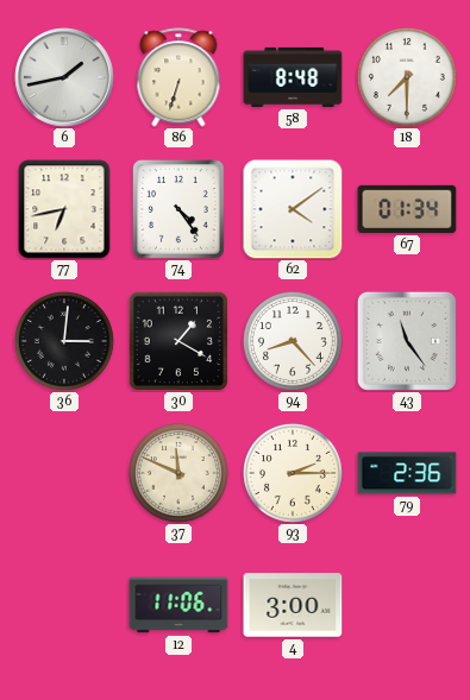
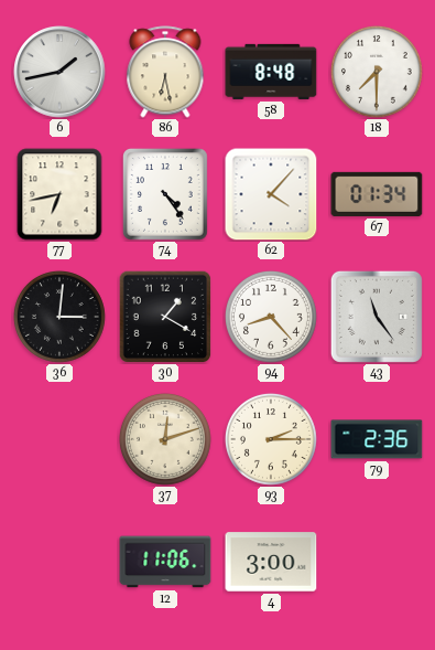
86: 6:33 -> 6:28
62: 4:09 -> 4:07
37: 11:49 -> 12:12
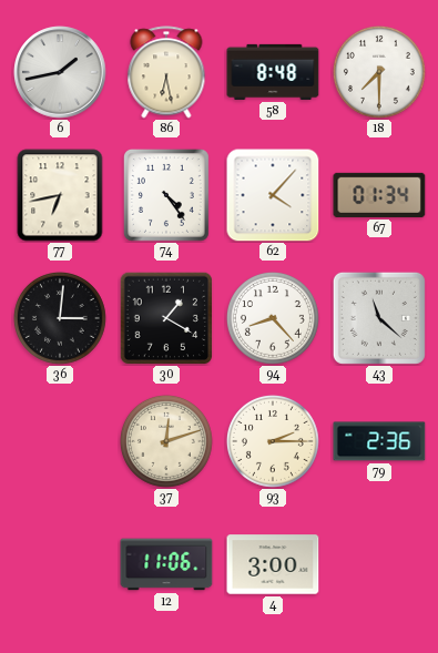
43: 11:24 -> 11:22
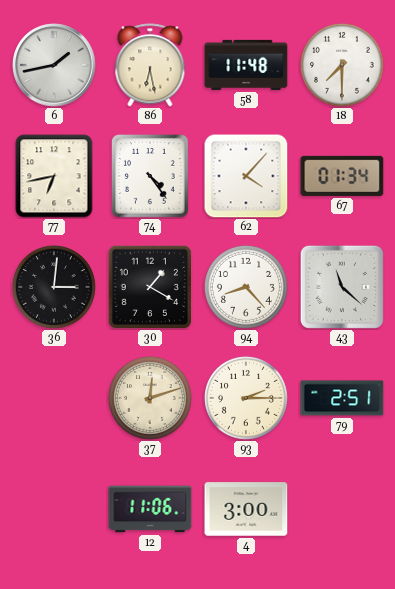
58: 8:48 -> 11:48
79: 2:36 -> 2:51
